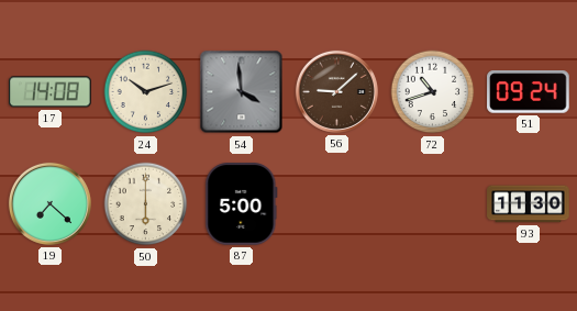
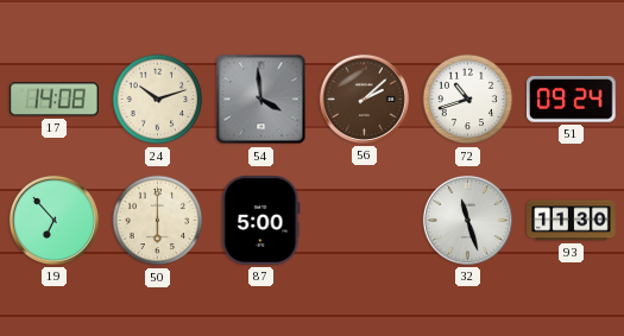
56: 9:08 -> 2:08
19: 7:22 -> 6:53
32: none -> 11:27
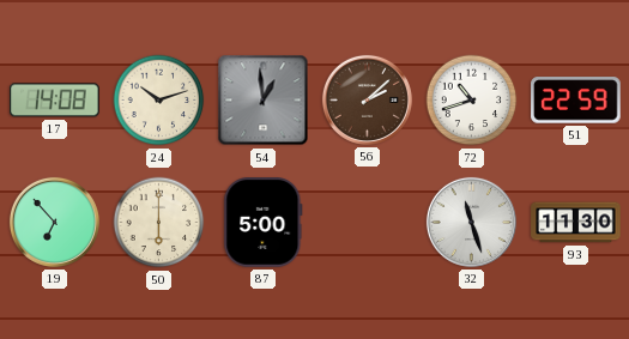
54: 3:59 -> 12:59
51: 09:24 -> 22:59
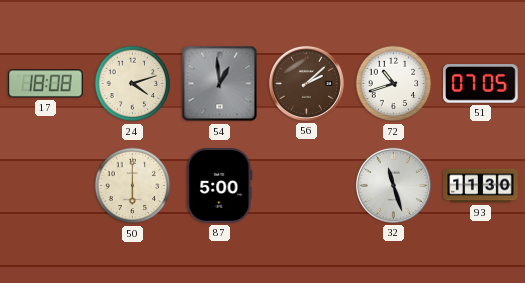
17: 14:08 -> 18:08
24: 10:12 -> 4:12
51: 22:59 -> 07:05
19: 6:53 -> none
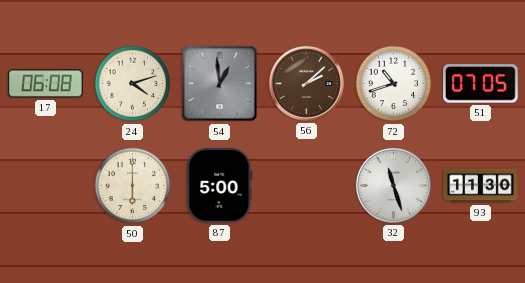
17: 18:08 -> 06:08
